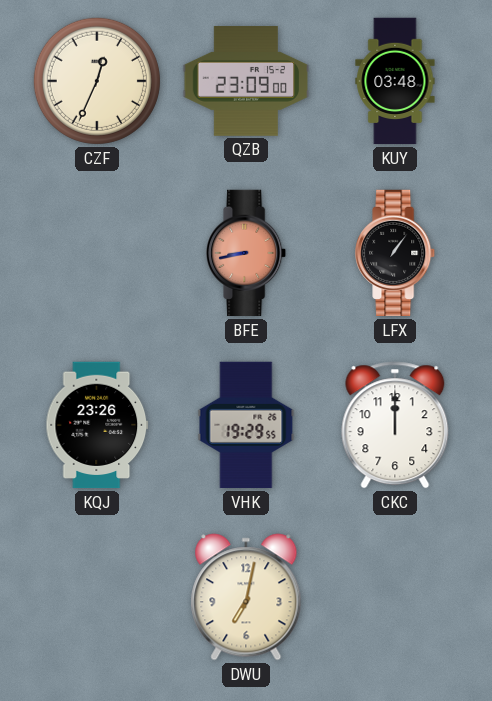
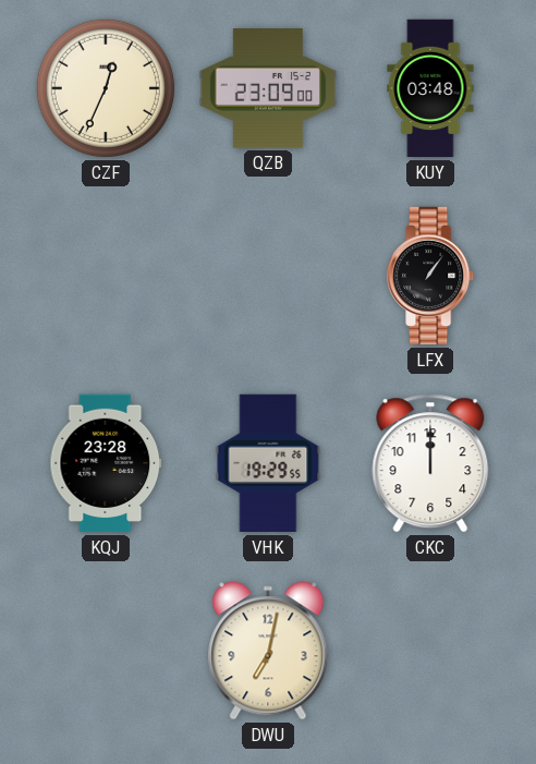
BFE: 8:43 -> none
KQJ: 23:26 -> 23:28
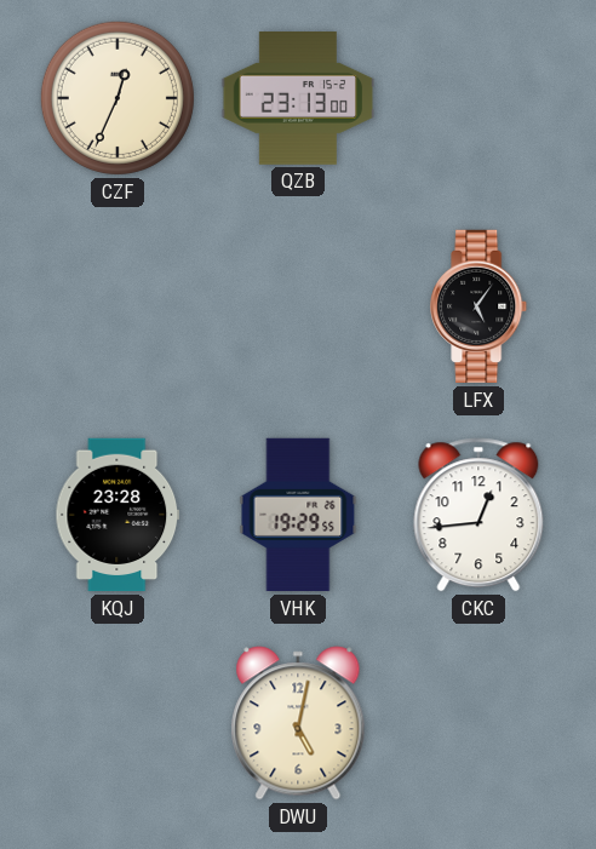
QZB: 23:09 -> 23:13
KUY: 03:48 -> none
LFX: 1:06 -> 5:06
CKC: 12:00 -> 12:44
DWU: 7:02 -> 5:02
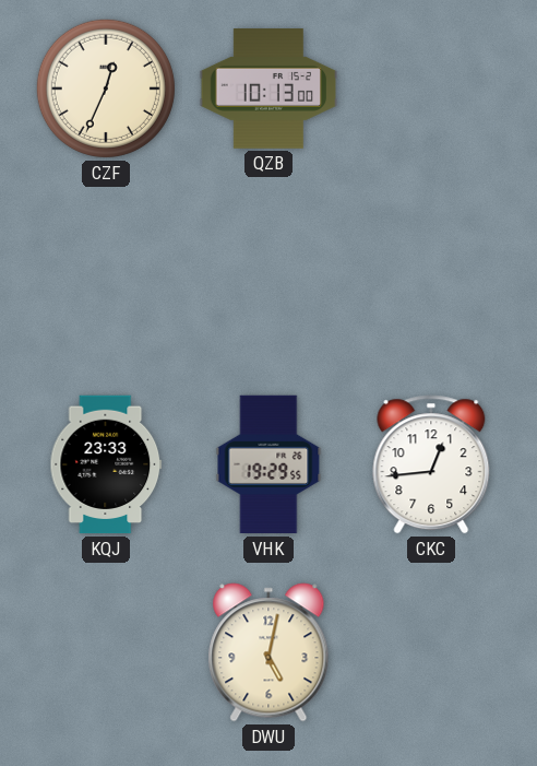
QZB: 23:13 -> 10:13
LFX: 5:06 -> none
KQJ: 23:28 -> 23:33
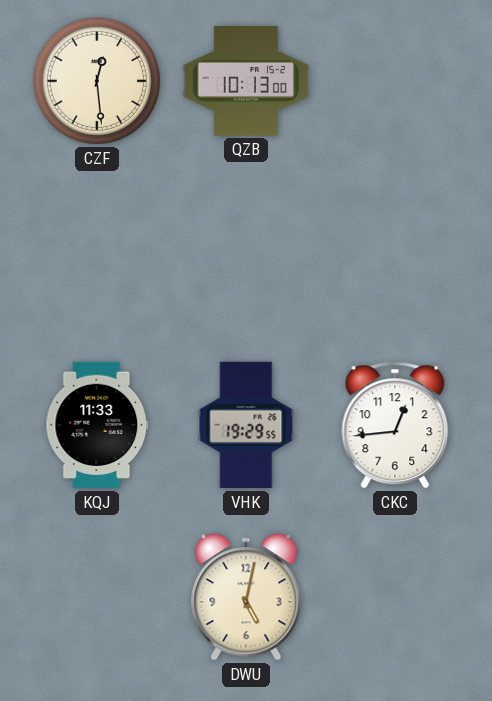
CZF: 12:34 -> 12:29
KQJ: 23:33 -> 11:33
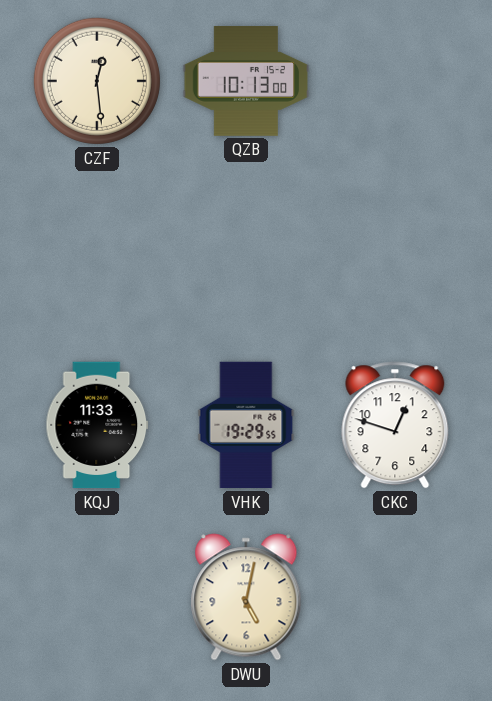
CKC: 12:44 -> 12:48
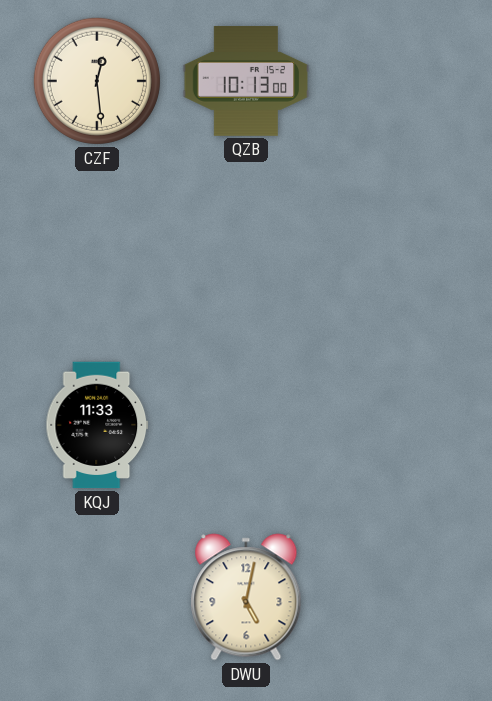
VHK: 19:29 -> none
CKC: 12:48 -> none
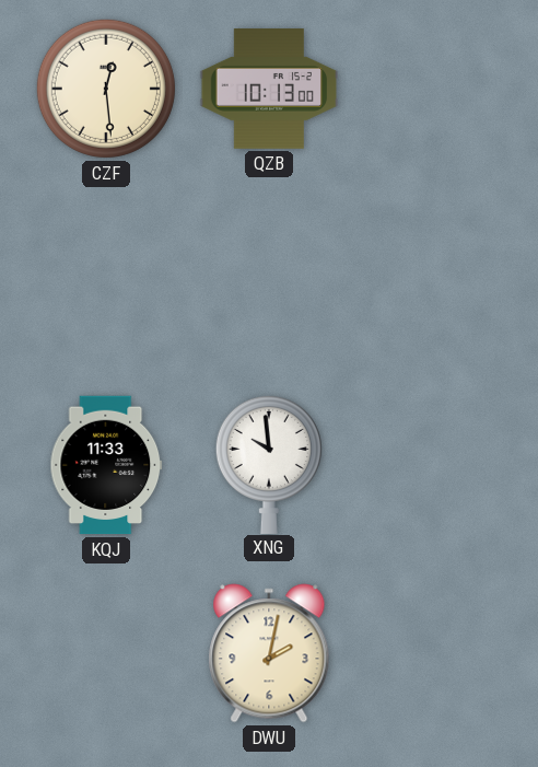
XNG: none -> 9:59
DWU: 5:02 -> 2:02
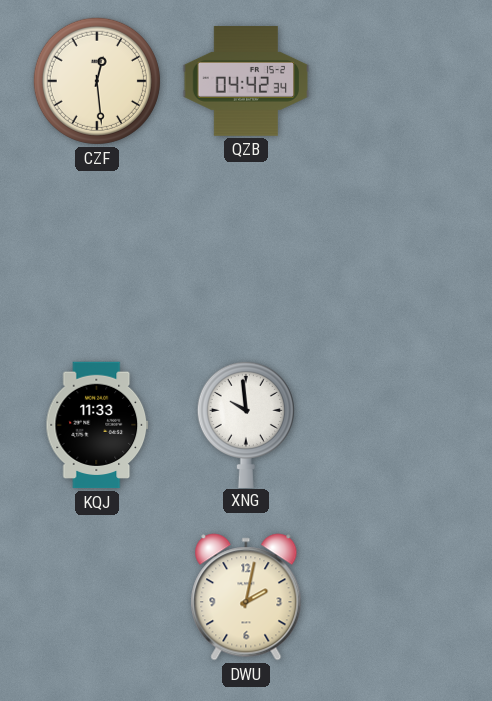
QZB: 10:13 -> 04:42
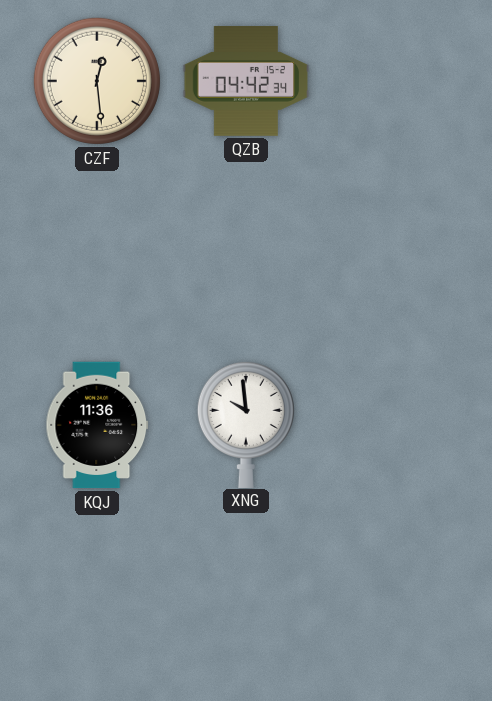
KQJ: 11:33 -> 11:36
DWU: 2:02 -> none
